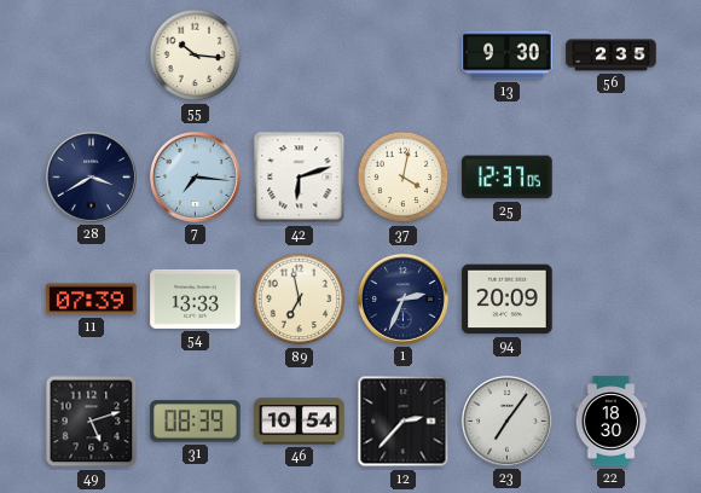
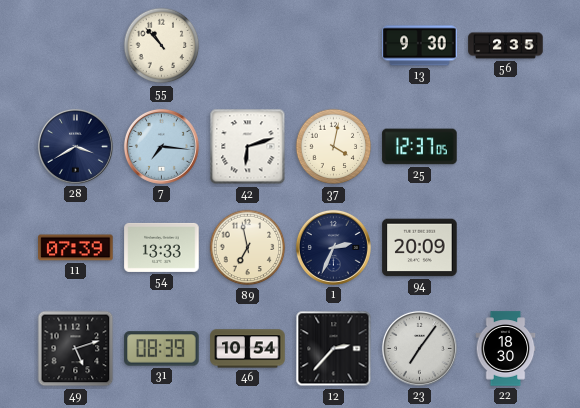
55: 10:16 -> 10:53
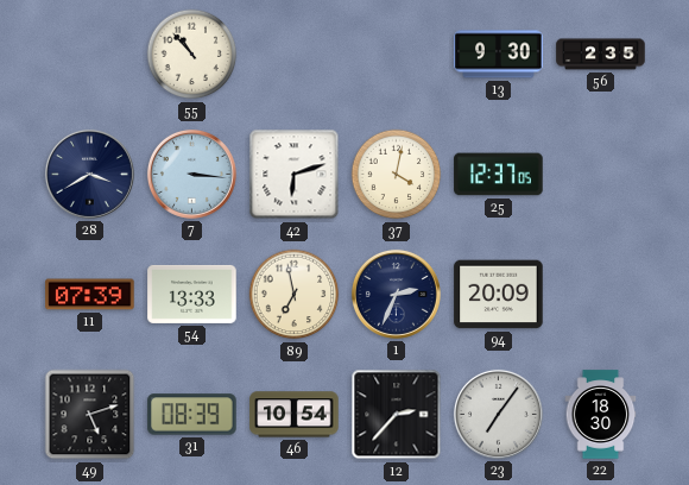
7: 7:16 -> 3:16
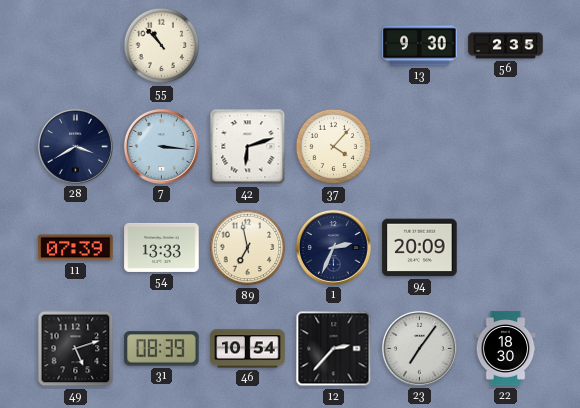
37: 4:02 -> 4:07
25: 12:37 -> none
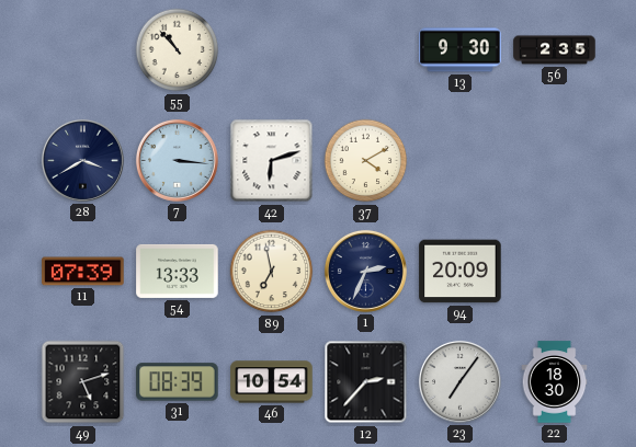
37: 4:07 -> 4:10
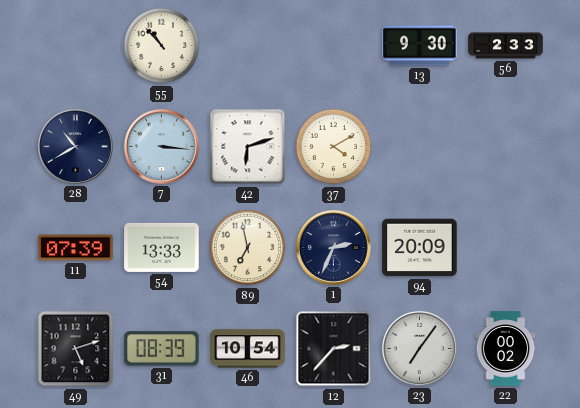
56: 2:35 -> 2:33
28: 3:40 -> 10:40
22: 18:30 -> 00:02
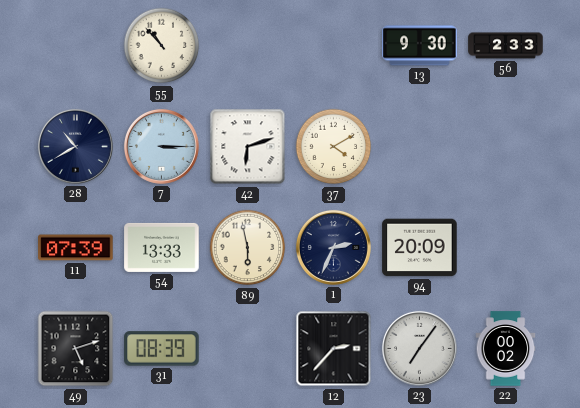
7: 3:16 -> 3:15
89: 6:58 -> 5:58
46: 10:54 -> none
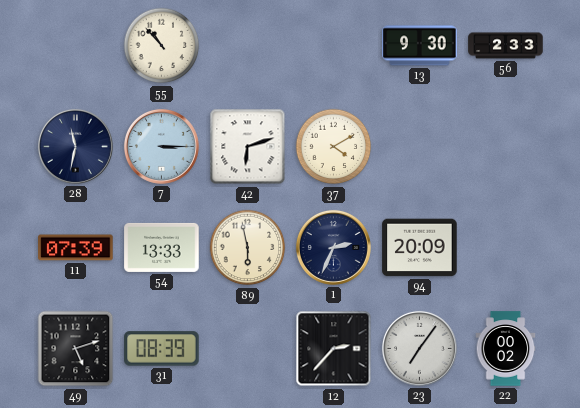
28: 10:40 -> 11:32
